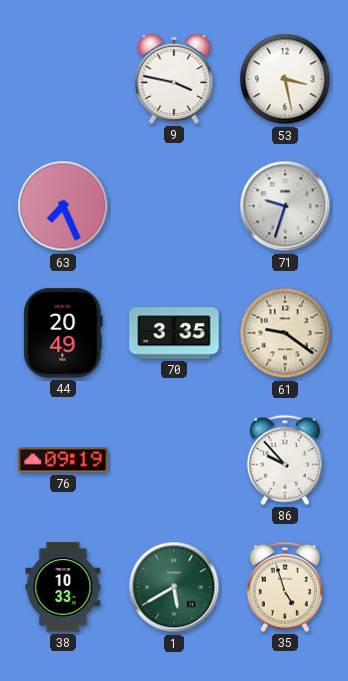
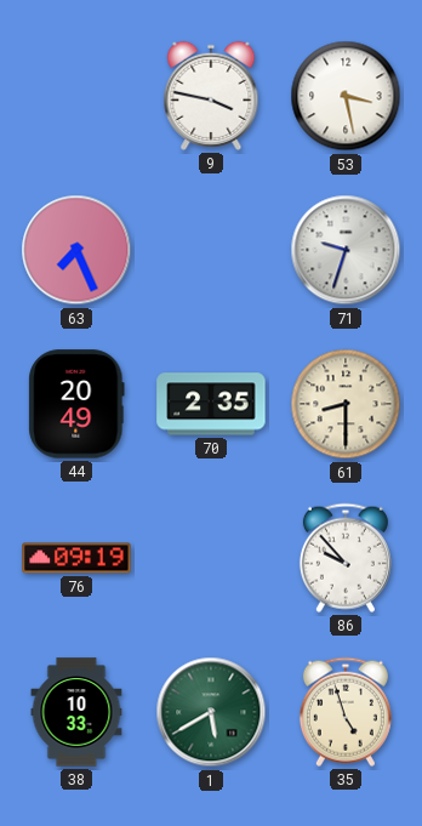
70: 3:35 -> 2:35
61: 9:21 -> 8:30
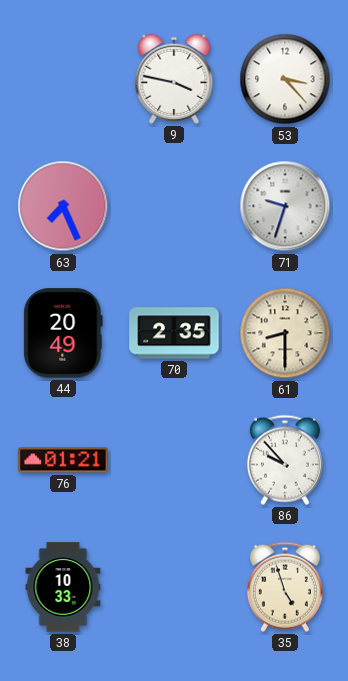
53: 3:28 -> 3:23
76: 09:19 -> 01:21
1: 5:40 -> none
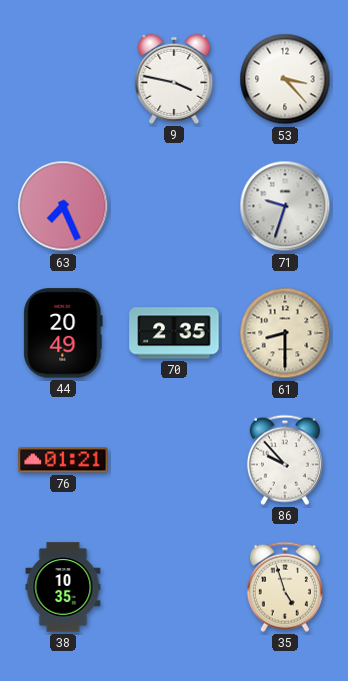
38: 10:33 -> 10:35
